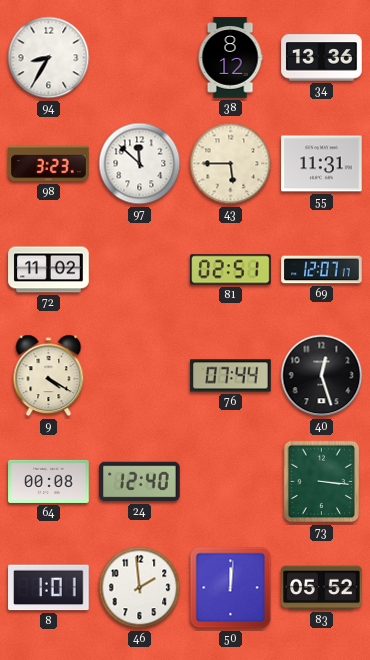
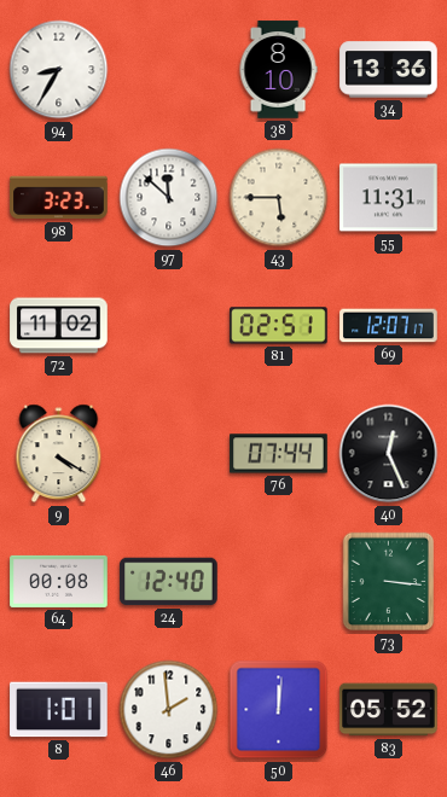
38: 8:12 -> 8:10
40: 12:27 -> 12:26
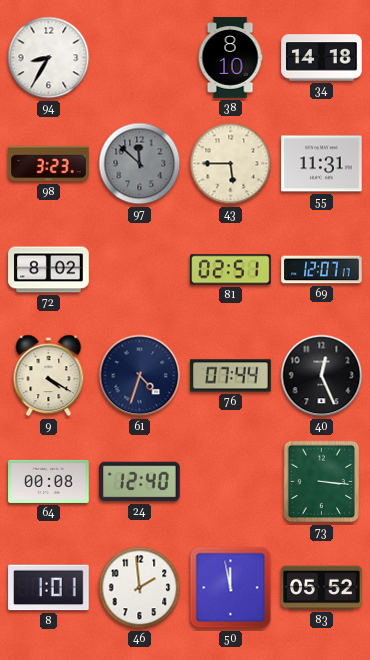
34: 13:36 -> 14:18
97 dial: white -> grey
72: 11:02 -> 8:02
61: none -> 4:33
50: 12:01 -> 11:58
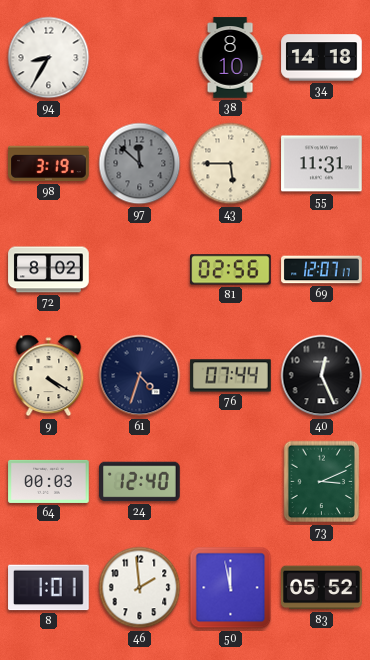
98: 3:23 -> 3:19
81: 02:51 -> 02:56
64: 00:08 -> 00:03
73: 3:16 -> 3:11
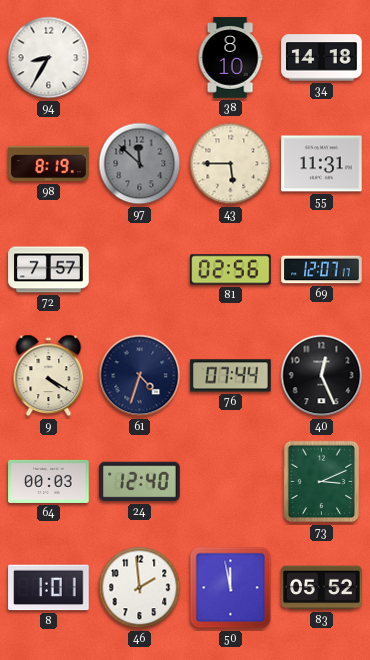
98: 3:19 -> 8:19
72: 8:02 -> 7:57
